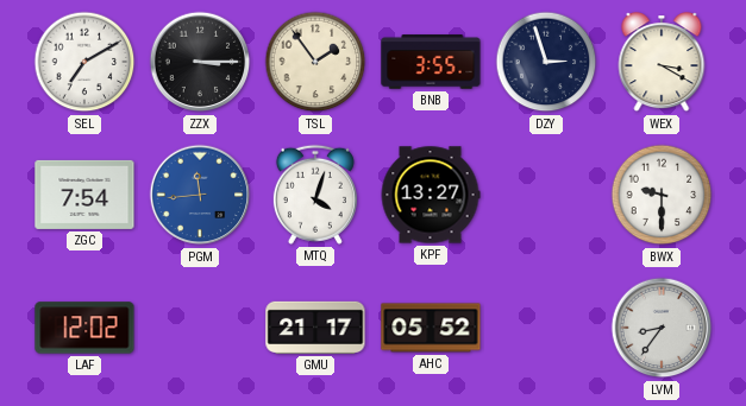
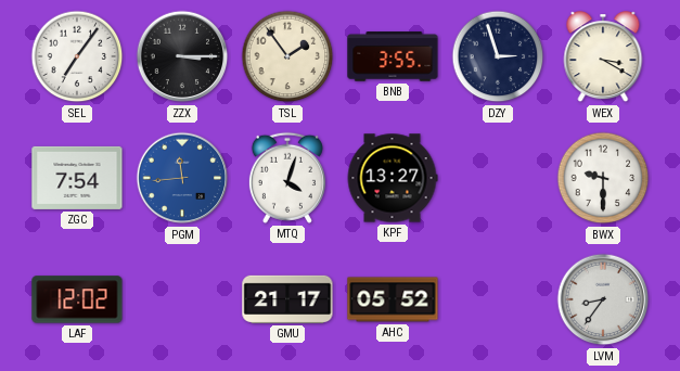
SEL: 7:10 -> 7:06
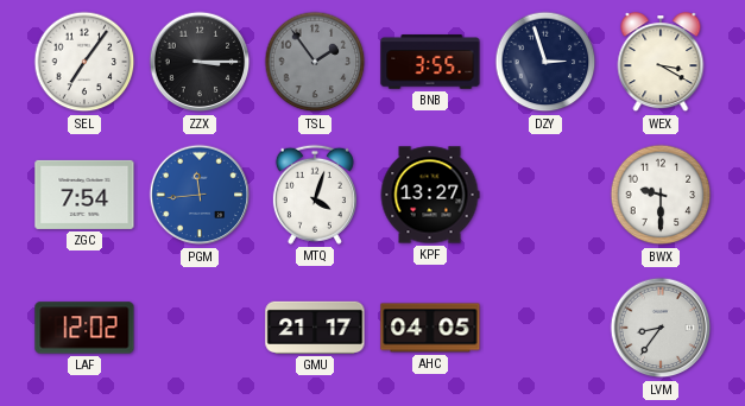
TSL dial: cream -> grey
AHC: 05:52 -> 04:05
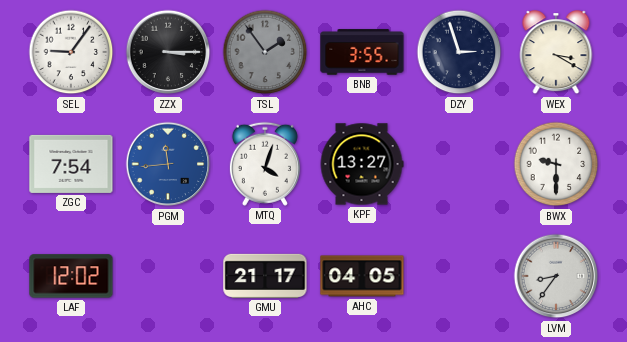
SEL: 7:06 -> 9:06
